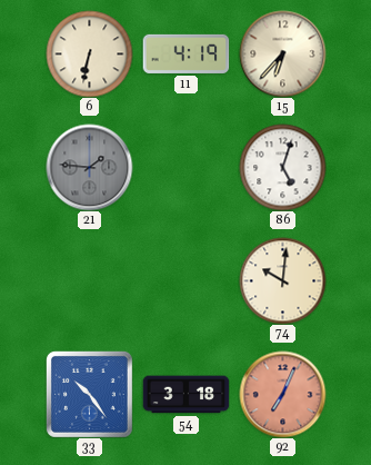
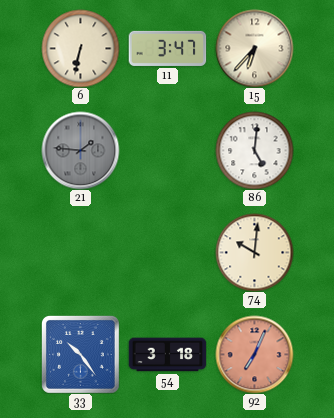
11: 4:19 -> 3:47
86: 5:03 -> 5:01
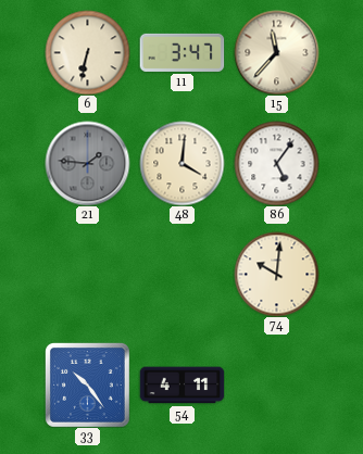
15: 6:37 -> 11:37
48: none -> 4:01
86: 5:01 -> 5:06
54: 3:18 -> 4:11
92: 7:04 -> none
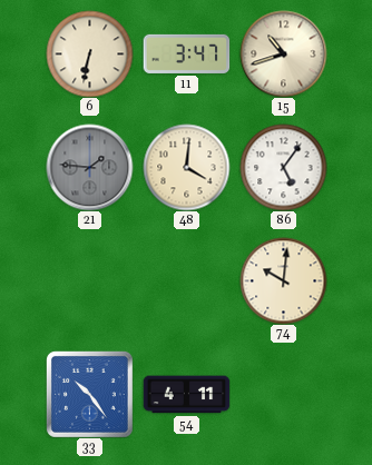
15: 11:37 -> 10:42
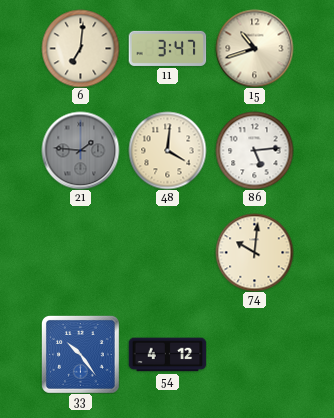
6: 6:32 -> 7:01
86: 5:06 -> 5:14
54: 4:11 -> 4:12
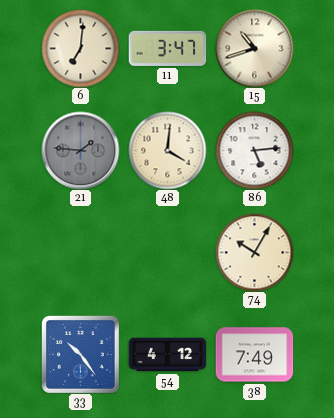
74: 10:01 -> 10:05
38: none -> 7:49
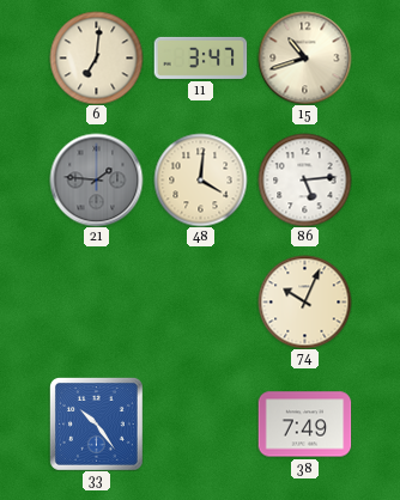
74: 10:05 -> 10:04
54: 4:12 -> none
